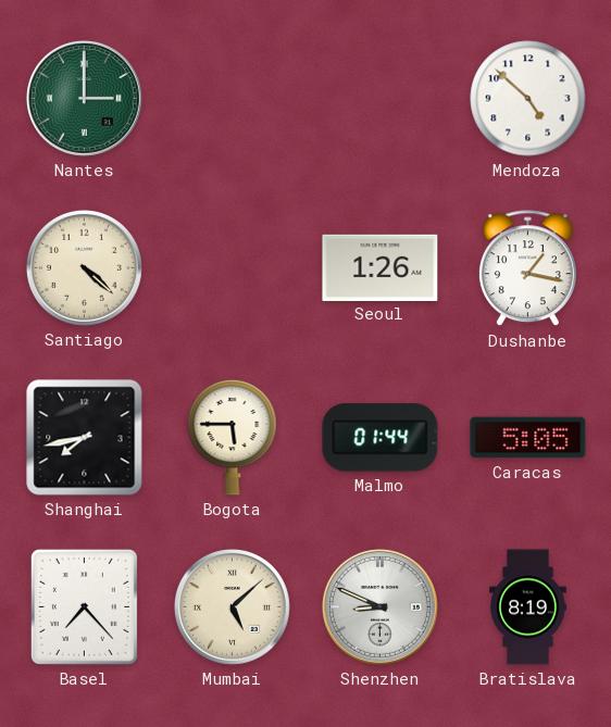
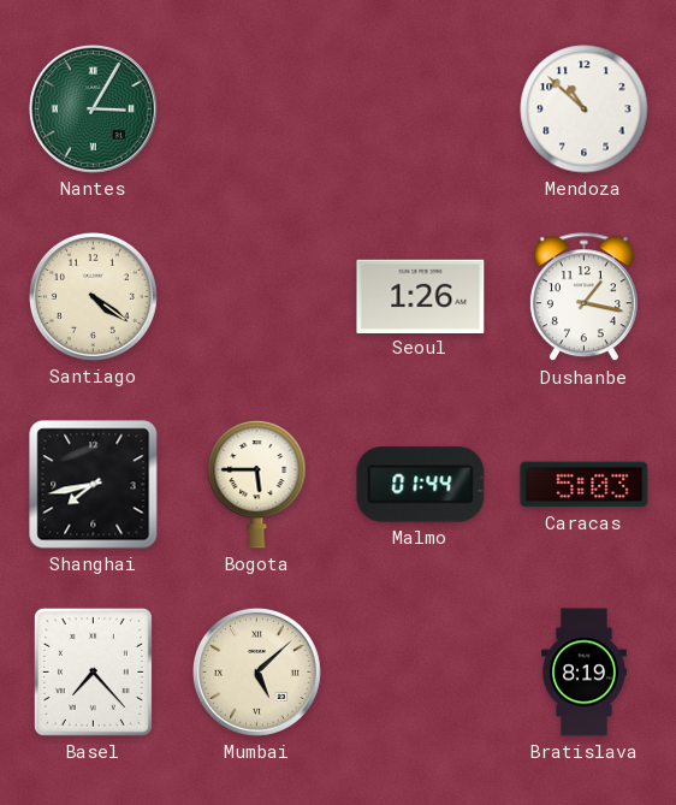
Nantes: 3:00 -> 3:05
Mendoza: 4:52 -> 10:52
Santiago: 4:22 -> 4:21
Caracas: 5:05 -> 5:03
Shenzhen: 8:49 -> none
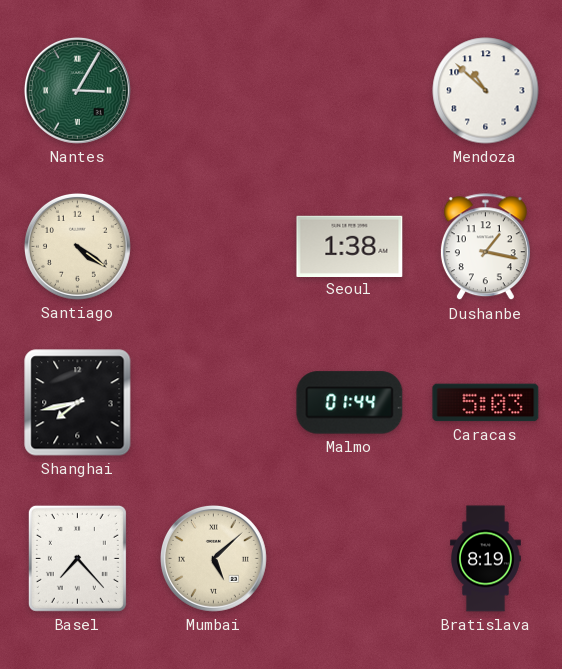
Seoul: 1:26 -> 1:38
Bogota: 5:45 -> none
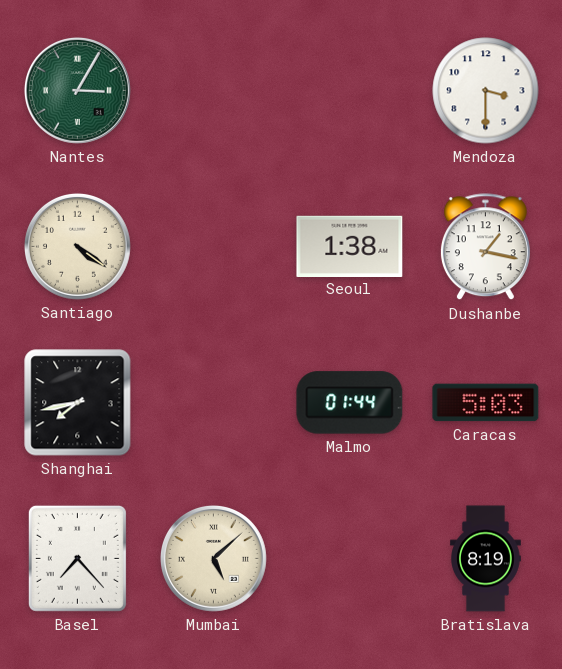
Mendoza: 10:52 -> 3:30
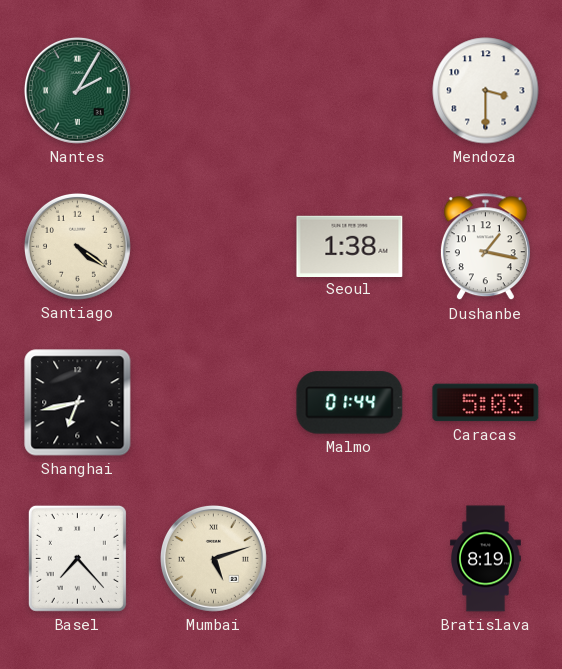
Nantes: 3:05 -> 2:05
Shanghai: 7:43 -> 6:43
Mumbai: 5:08 -> 5:12
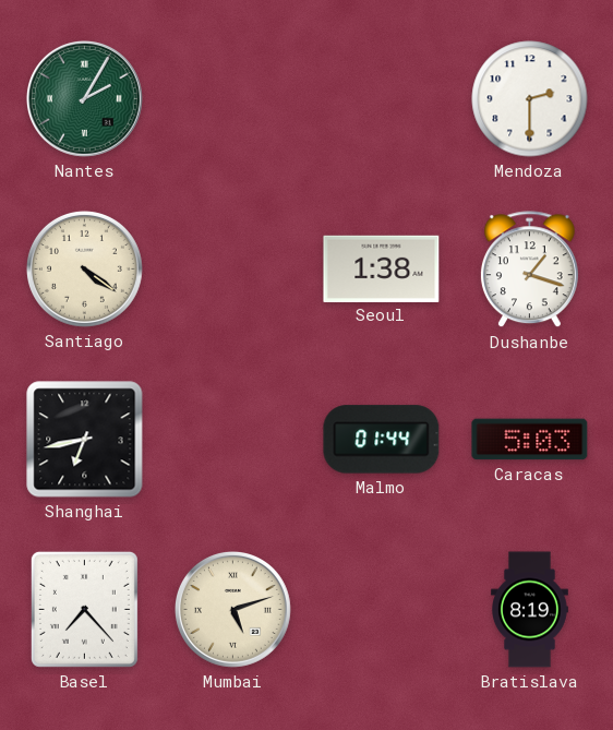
Mendoza: 3:30 -> 2:30
Dushanbe: 1:17 -> 1:18
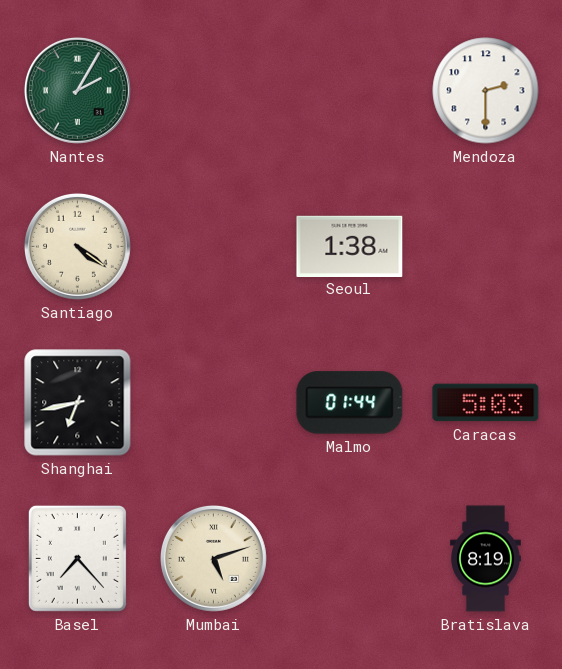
Dushanbe: 1:18 -> none
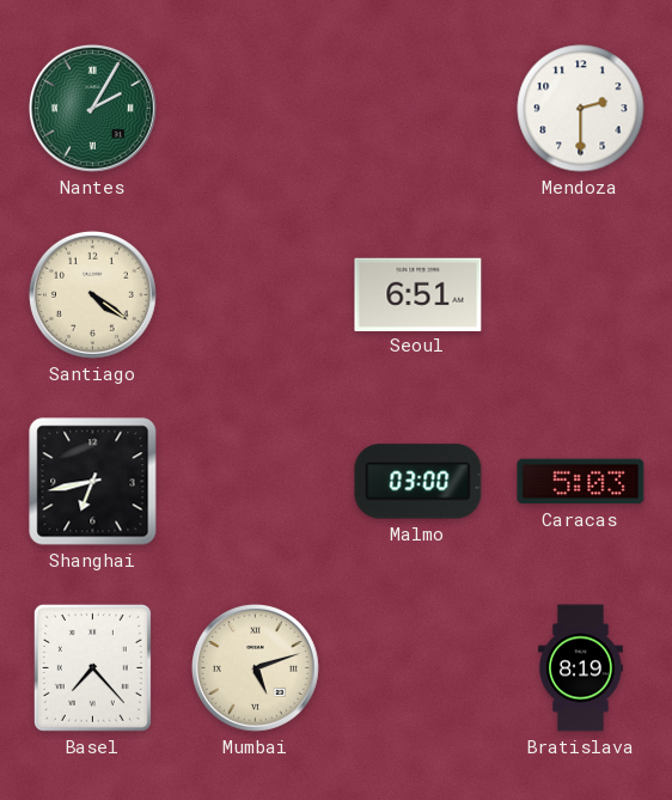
Seoul: 1:38 -> 6:51
Malmo: 01:44 -> 03:00
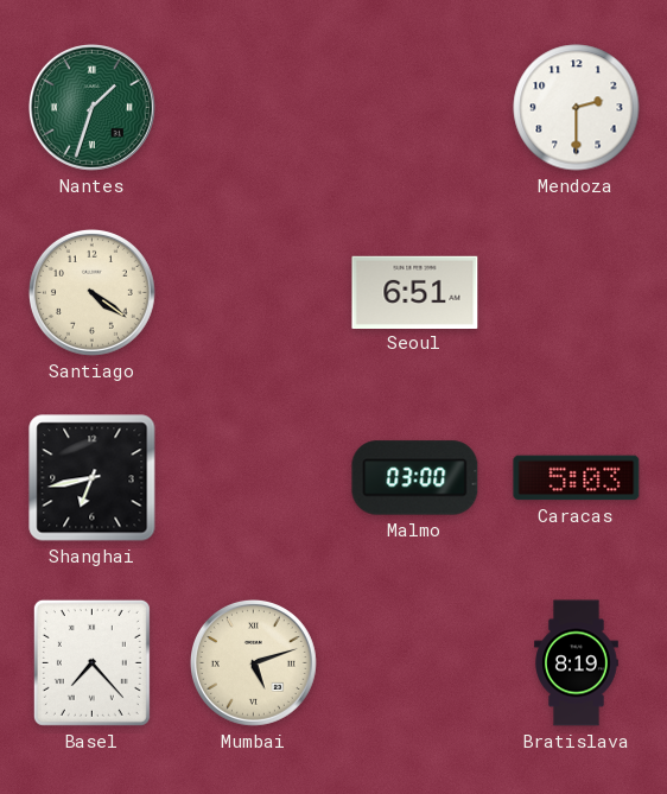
Nantes: 2:05 -> 1:33
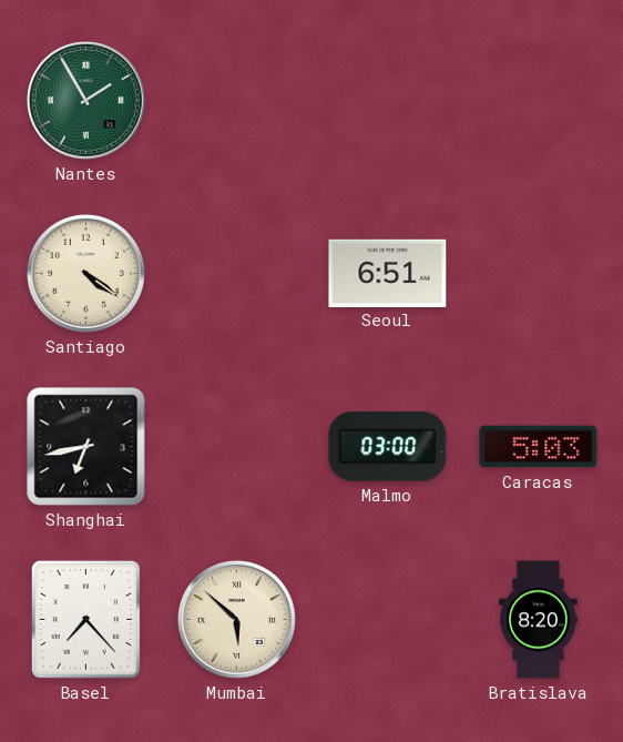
Nantes: 1:33 -> 1:55
Mendoza: 2:30 -> none
Mumbai: 5:12 -> 5:52
Bratislava: 8:19 -> 8:20
